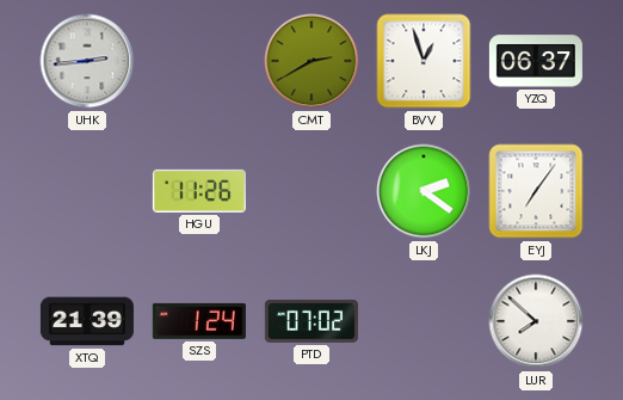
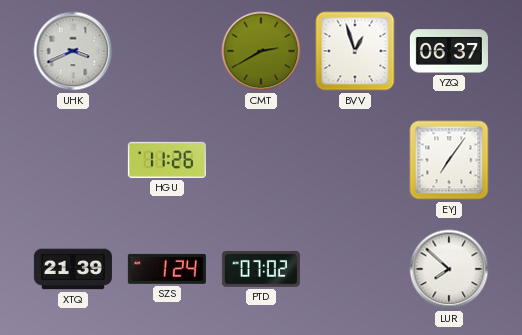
UHK: 2:44 -> 3:41
LKJ: 2:21 -> none
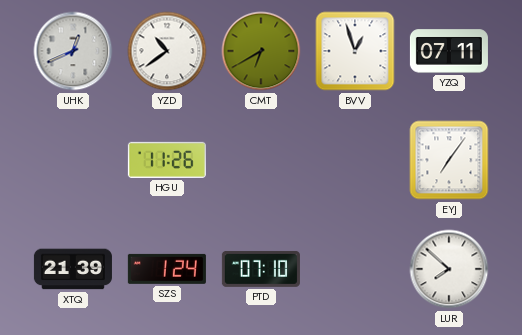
UHK: 3:41 -> 12:41
YZD: none -> 10:39
CMT: 2:40 -> 6:40
YZQ: 06:37 -> 07:11
PTD: 07:02 -> 07:10
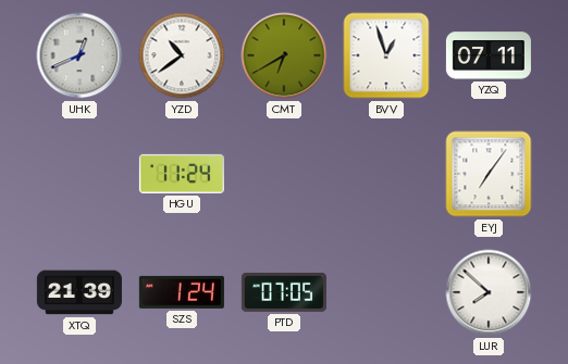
HGU: 11:26 -> 11:24
PTD: 07:10 -> 07:05
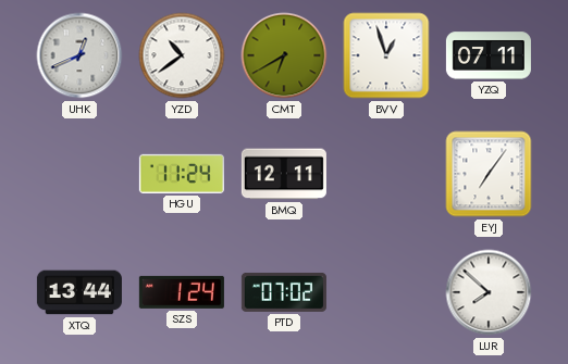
BMQ: none -> 12:11
XTQ: 21:39 -> 13:44
PTD: 07:05 -> 07:02
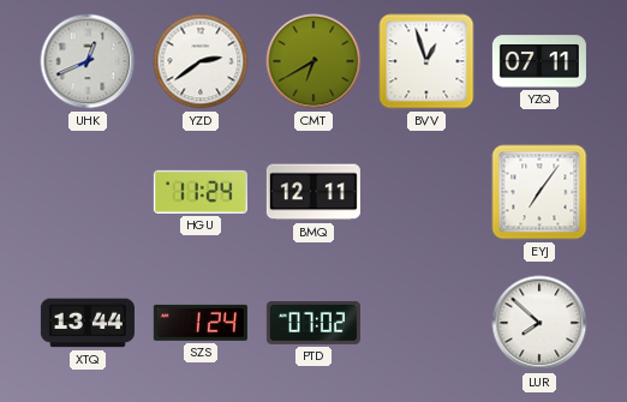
YZD: 10:39 -> 2:39
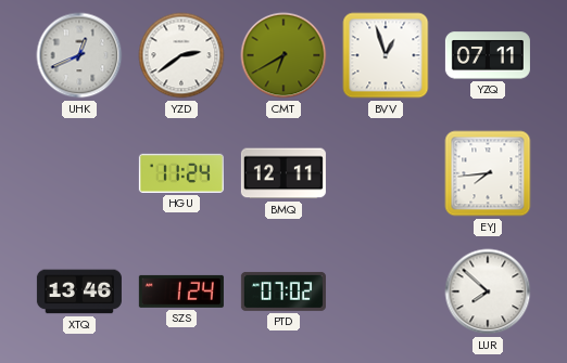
EYJ: 7:06 -> 7:44
XTQ: 13:44 -> 13:46
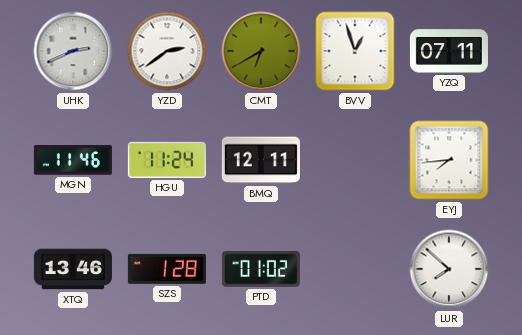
UHK: 12:41 -> 2:41
MGN: none -> 11:46
SZS: 1:24 -> 1:28
PTD: 07:02 -> 01:02
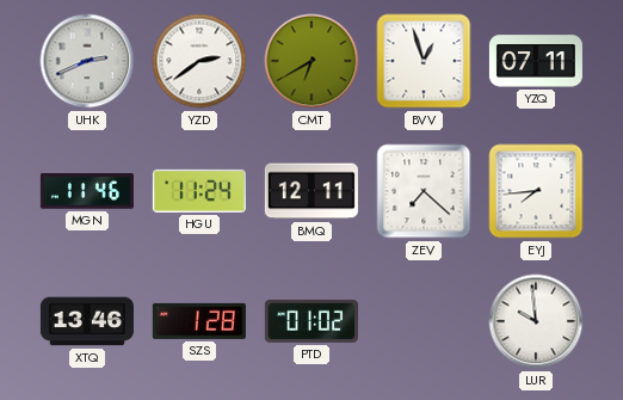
ZEV: none -> 7:22
LUR: 7:52 -> 9:59
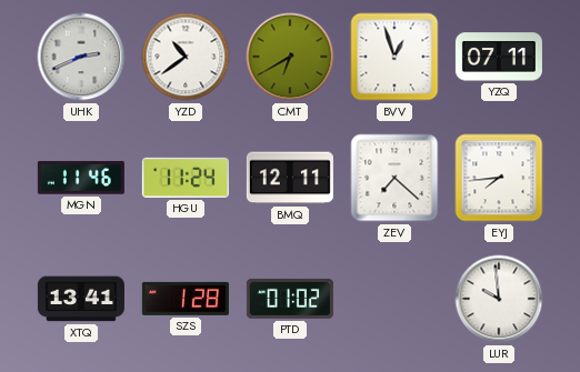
YZD: 2:39 -> 10:39
XTQ: 13:46 -> 13:41
